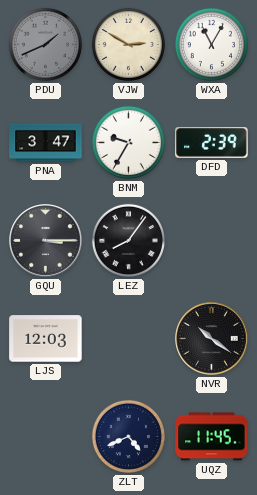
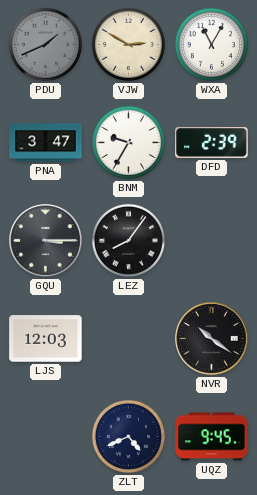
UQZ: 11:45 -> 9:45
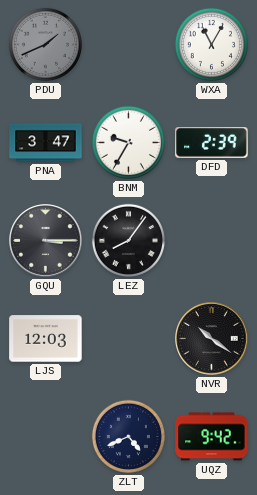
VJW: 2:50 -> none
UQZ: 9:45 -> 9:42
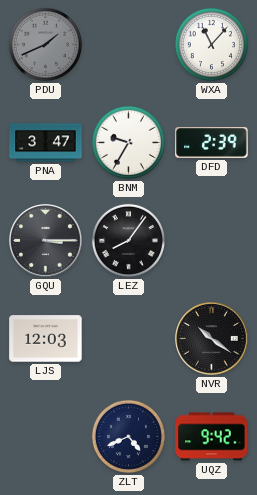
WXA: 11:05 -> 11:07
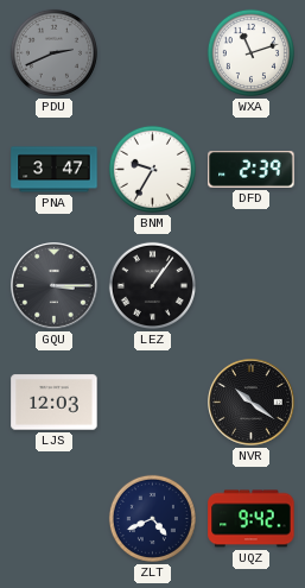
PDU: 1:41 -> 2:41
WXA: 11:07 -> 11:12
LEZ: 8:06 -> 1:06
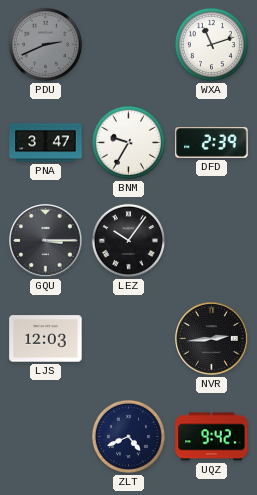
LEZ: 1:06 -> 10:06
NVR: 10:21 -> 2:44
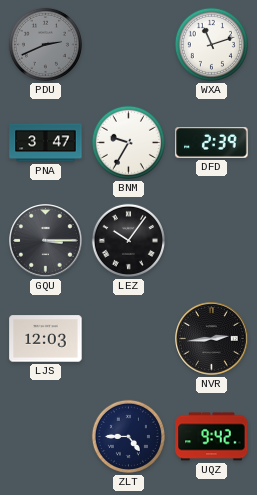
ZLT: 4:41 -> 4:45
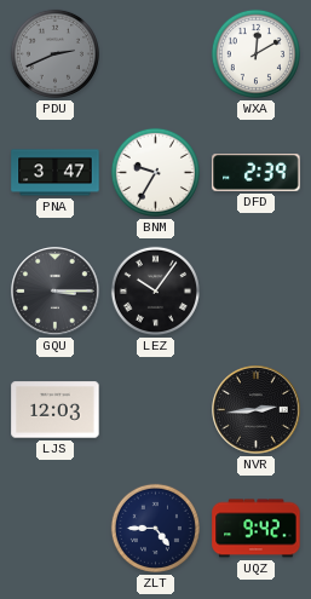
WXA: 11:12 -> 12:10
